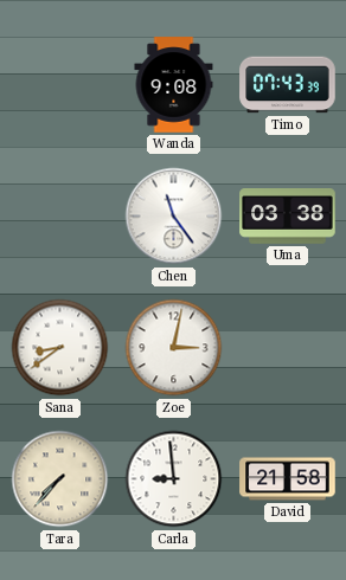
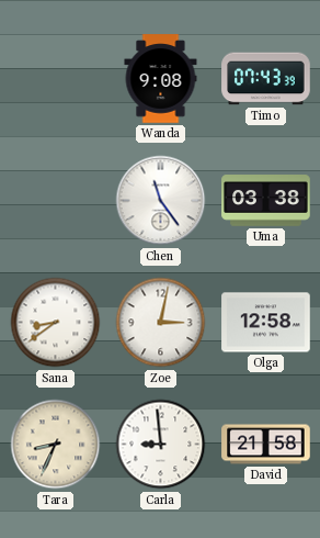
Olga: none -> 12:58
Tara: 7:37 -> 8:34
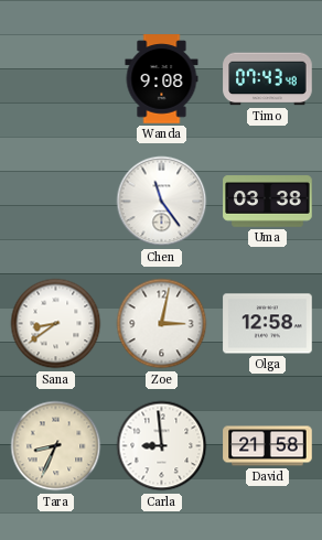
Timo: 07:43:39 -> 07:43:48
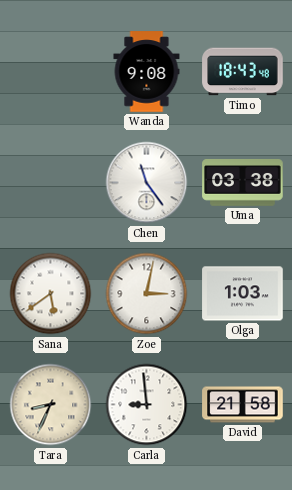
Timo: 07:43 -> 18:43
Sana: 8:39 -> 5:39
Olga: 12:58 -> 1:03
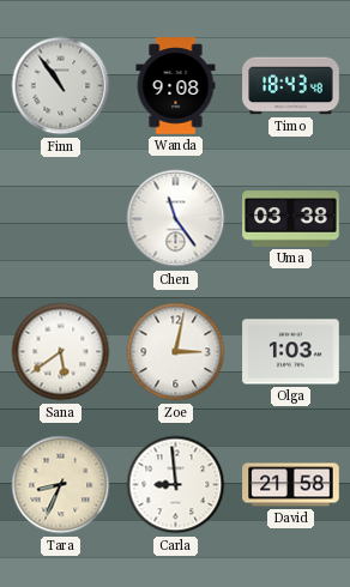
Finn: none -> 10:54
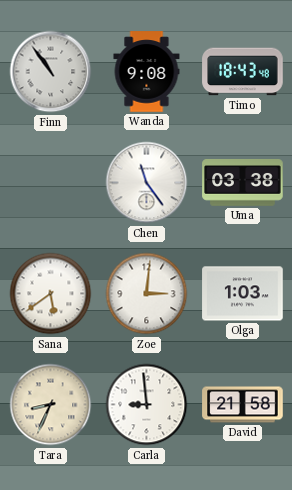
Zoe: 3:02 -> 3:01
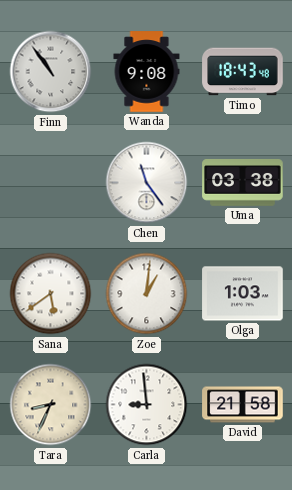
Zoe: 3:01 -> 1:01
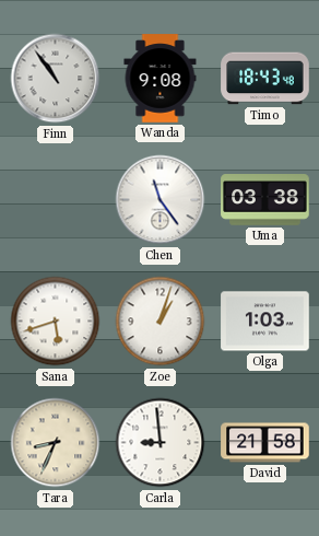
Sana: 5:39 -> 5:42
Zoe: 1:01 -> 1:03
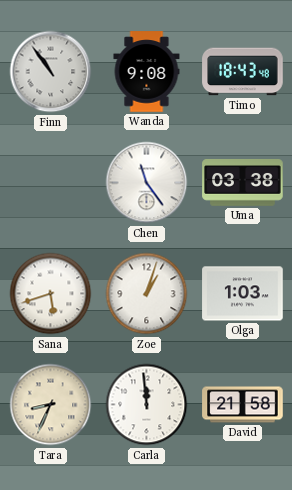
Carla: 8:59 -> 11:59
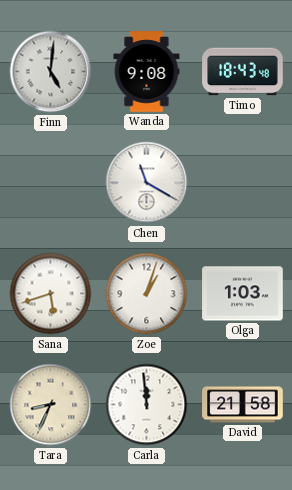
Finn: 10:54 -> 5:01
Chen: 11:24 -> 11:20
Uma: 03:38 -> none
